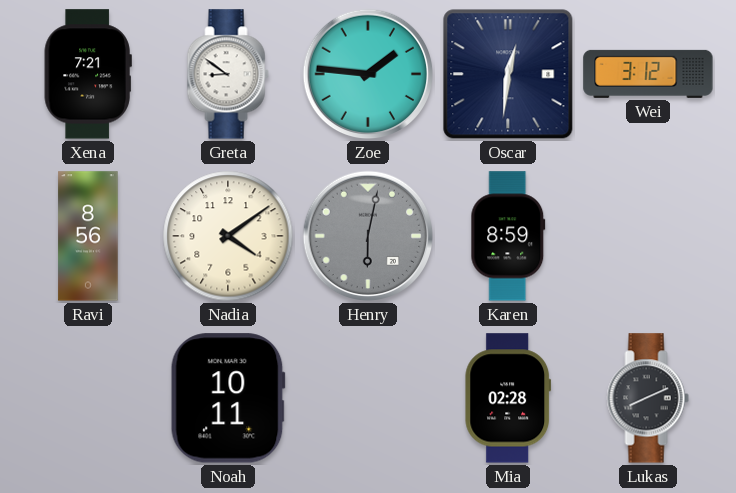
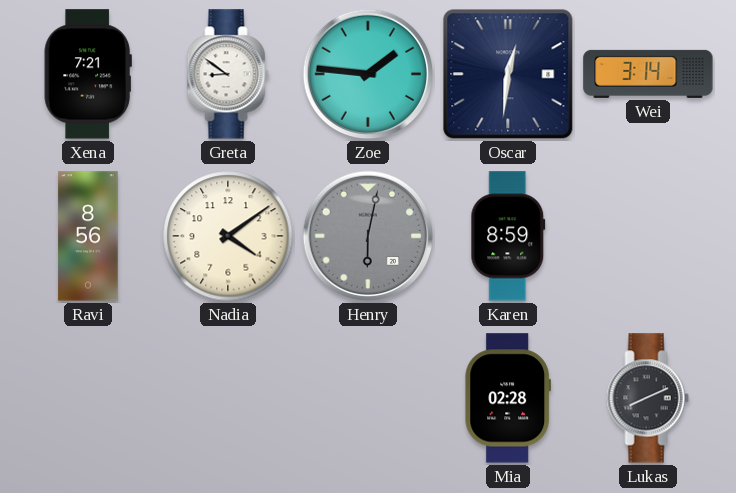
Wei: 3:12 -> 3:14
Noah: 10:11 -> none
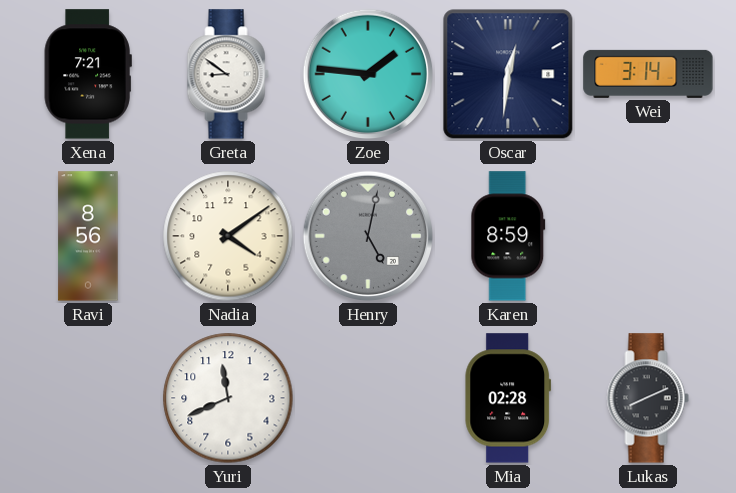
Henry: 6:02 -> 5:02
Yuri: none -> 11:41
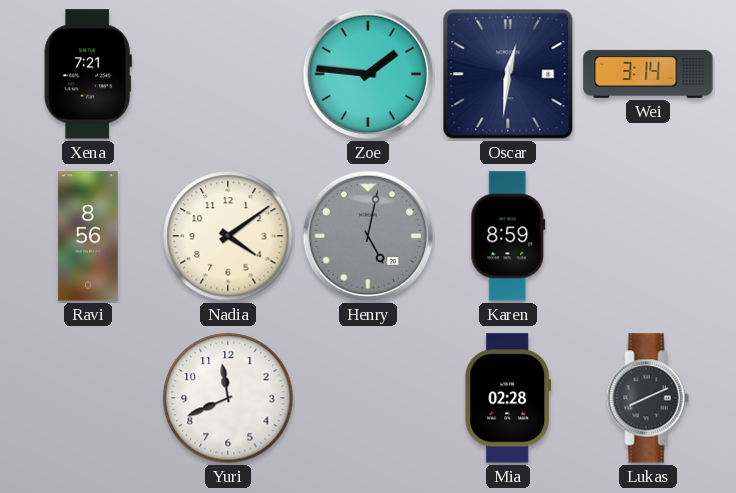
Greta: 8:51 -> none
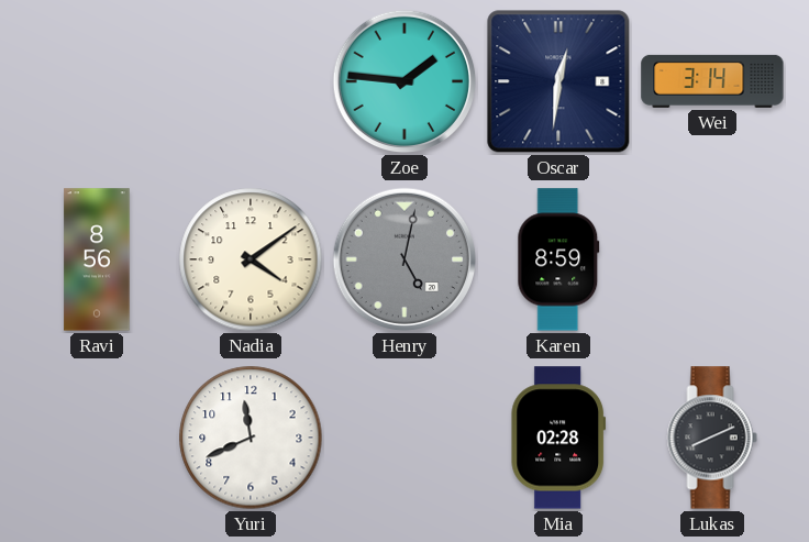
Xena: 7:21 -> none
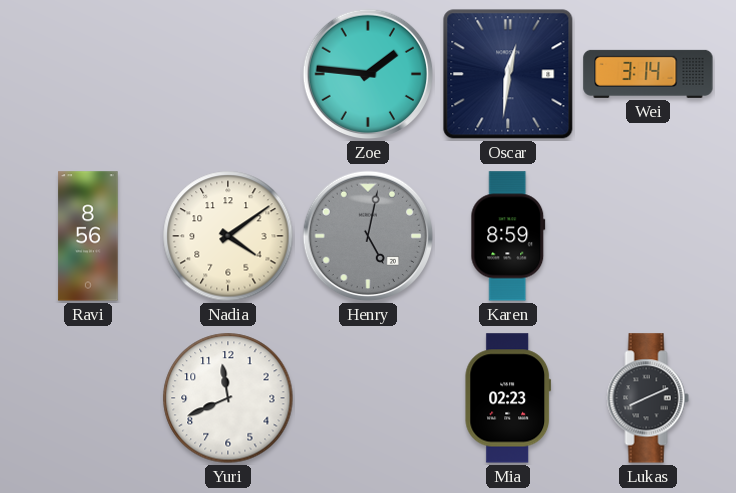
Mia: 02:28 -> 02:23
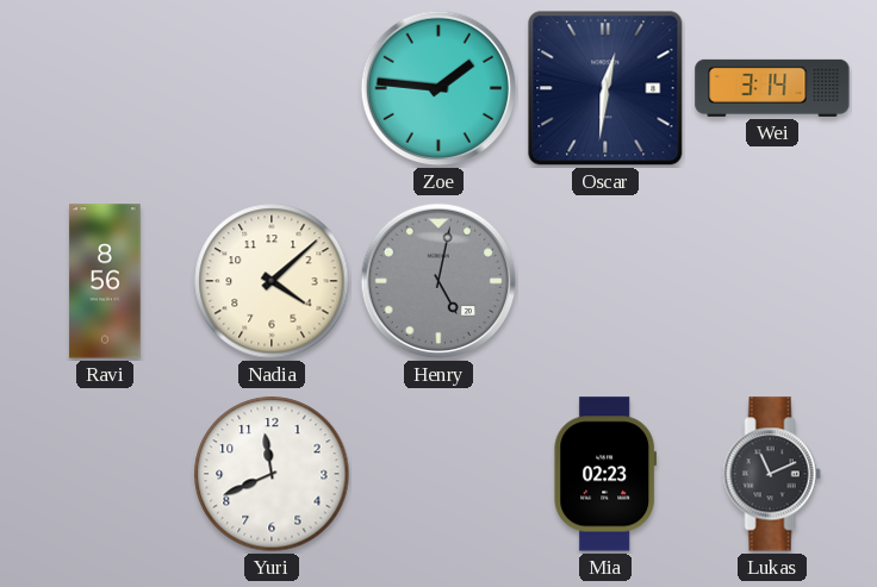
Nadia: 4:09 -> 4:08
Karen: 8:59 -> none
Lukas: 8:11 -> 11:11
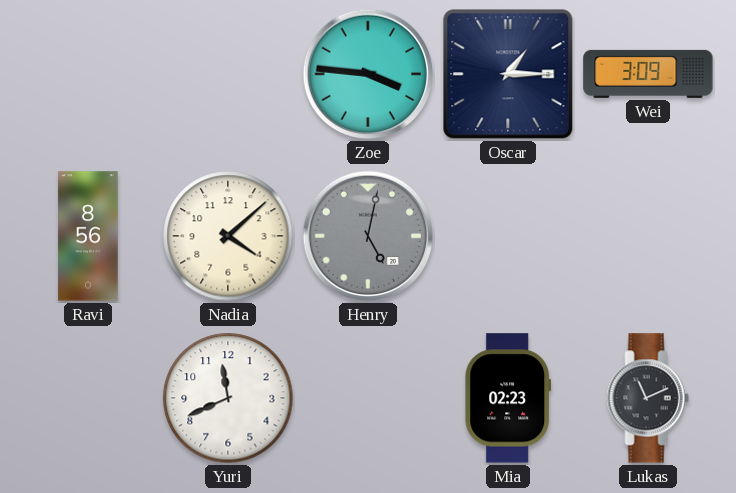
Zoe: 1:46 -> 3:46
Oscar: 12:31 -> 1:15
Wei: 3:14 -> 3:09
